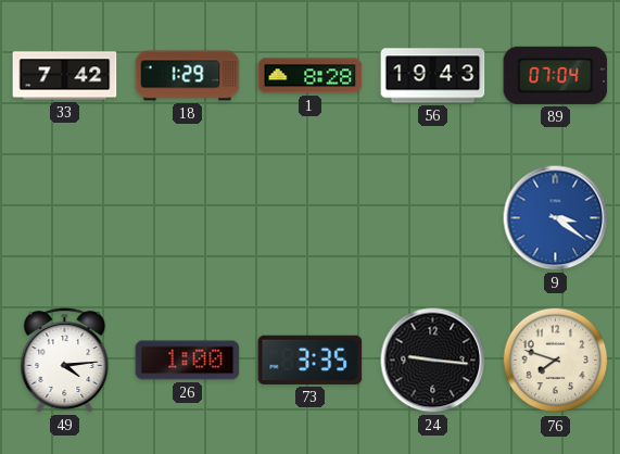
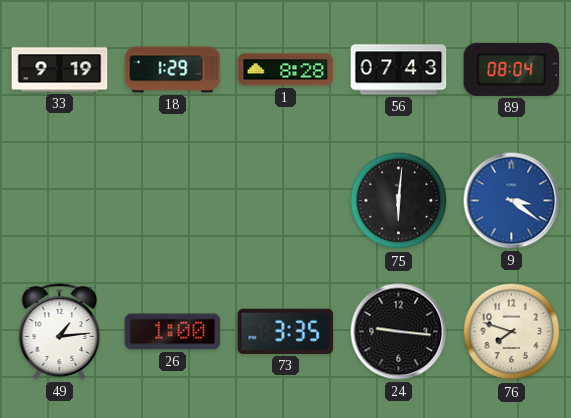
33: 7:42 -> 9:19
56: 19:43 -> 07:43
89: 07:04 -> 08:04
75: none -> 6:01
49: 4:14 -> 1:14
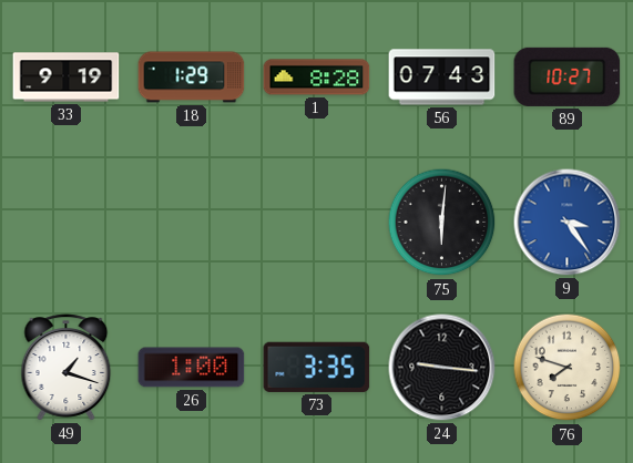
89: 08:04 -> 10:27
9: 3:21 -> 3:24
49: 1:14 -> 1:18
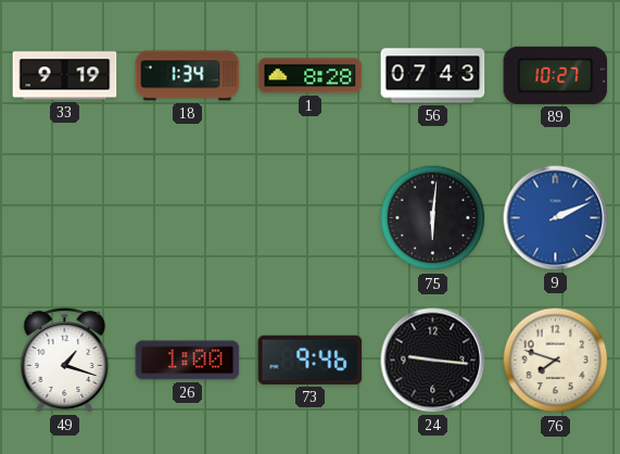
18: 1:29 -> 1:34
9: 3:24 -> 2:11
73: 3:35 -> 9:46
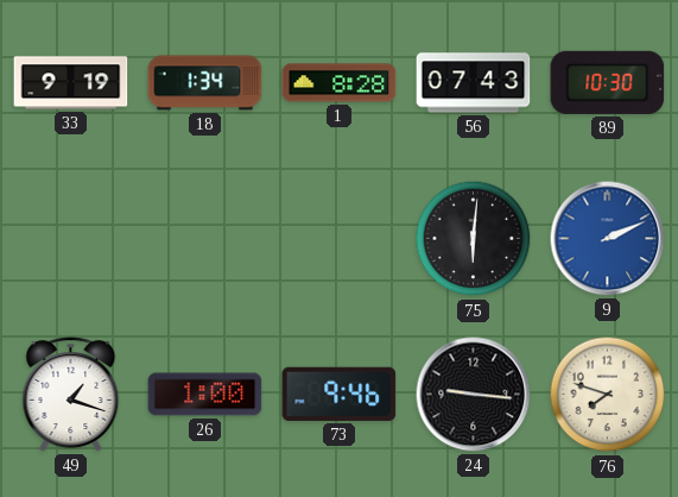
89: 10:27 -> 10:30
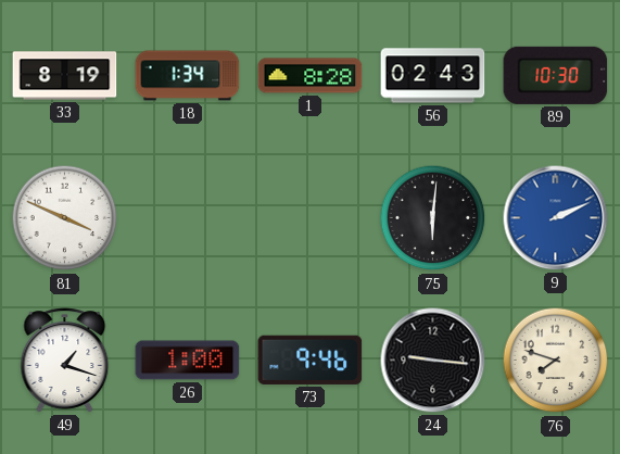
33: 9:19 -> 8:19
56: 07:43 -> 02:43
81: none -> 3:49
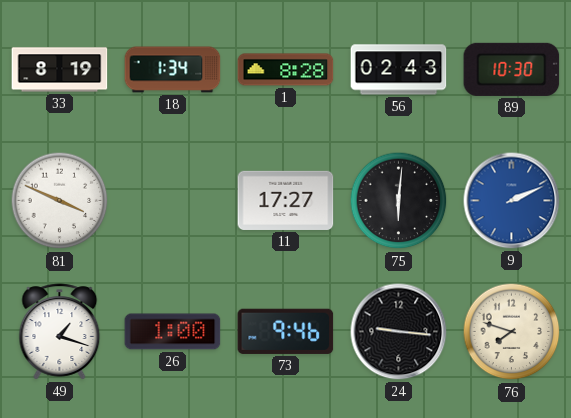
11: none -> 17:27
